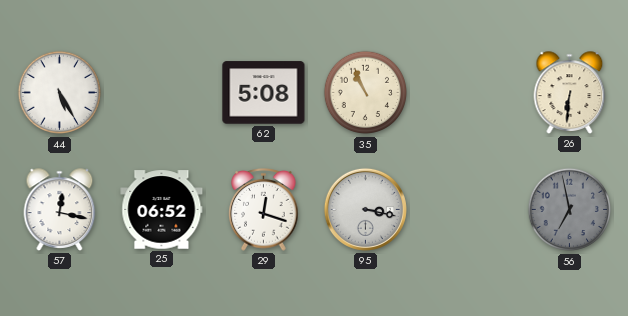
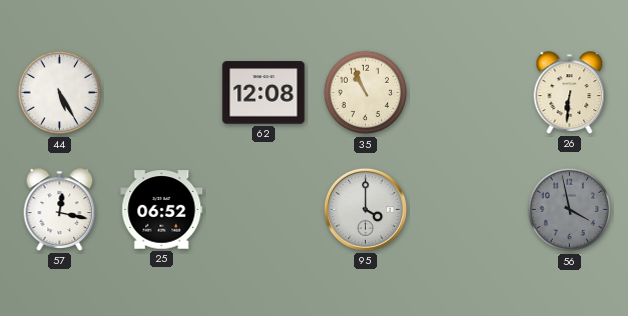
62: 5:08 -> 12:08
29: 12:18 -> none
95: 3:17 -> 4:00
56: 6:58 -> 3:58
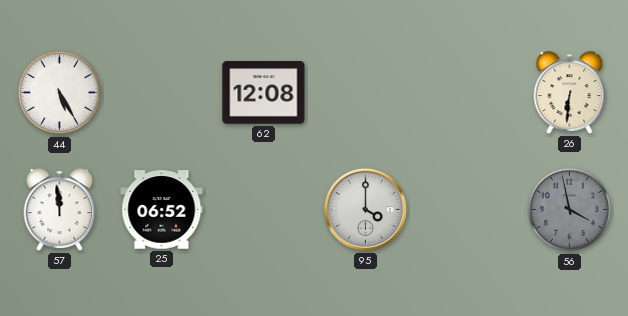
35: 10:56 -> none
57: 12:17 -> 11:59
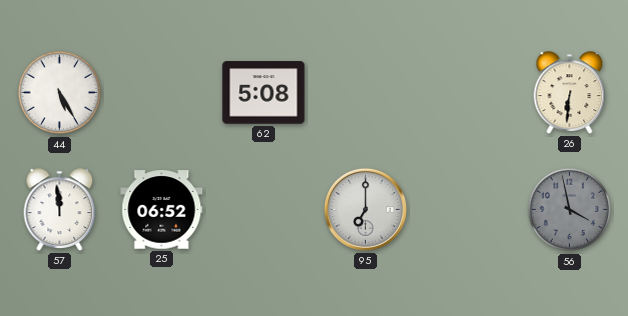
62: 12:08 -> 5:08
95: 4:00 -> 7:00
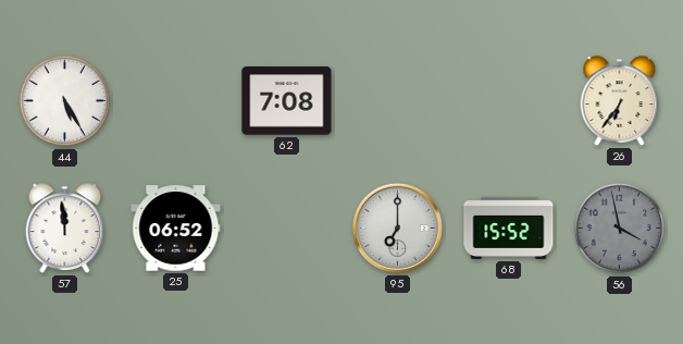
62: 5:08 -> 7:08
26: 6:31 -> 6:36
68: none -> 15:52
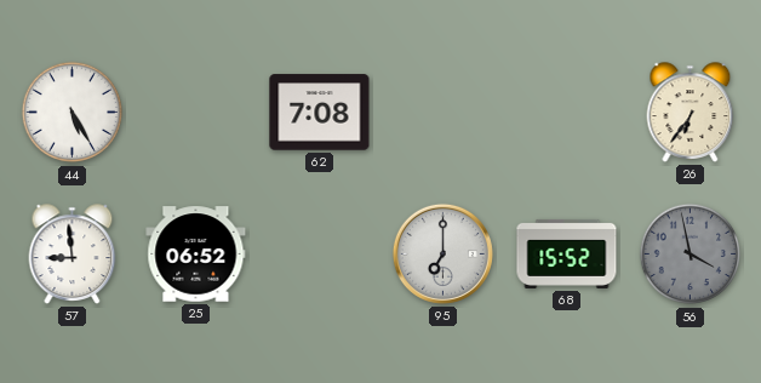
57: 11:59 -> 8:59
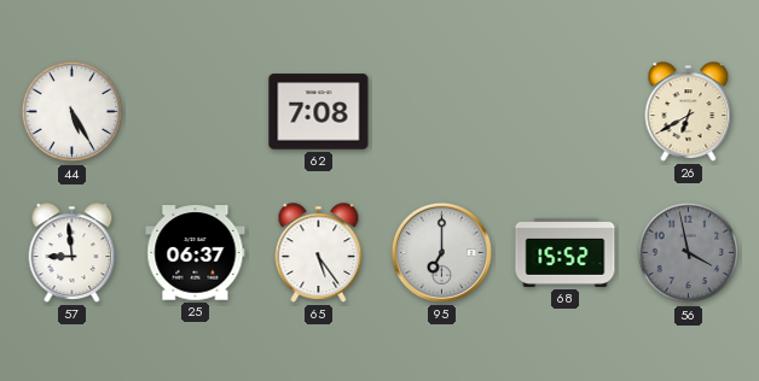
26: 6:36 -> 6:40
25: 06:52 -> 06:37
65: none -> 5:24
